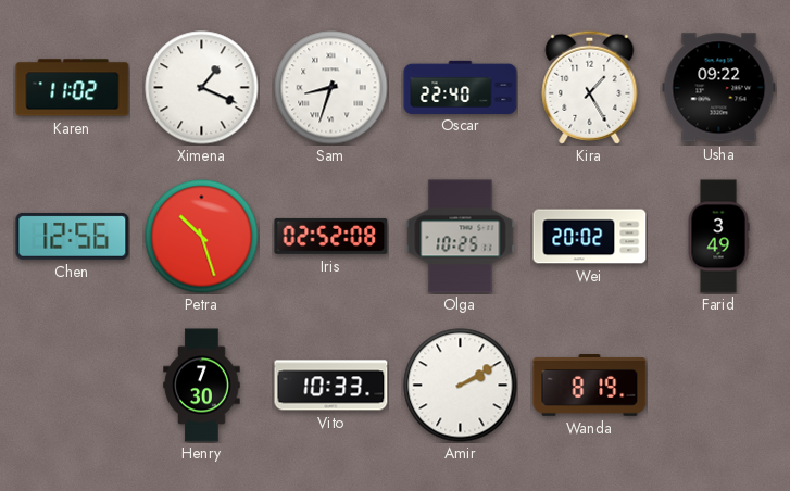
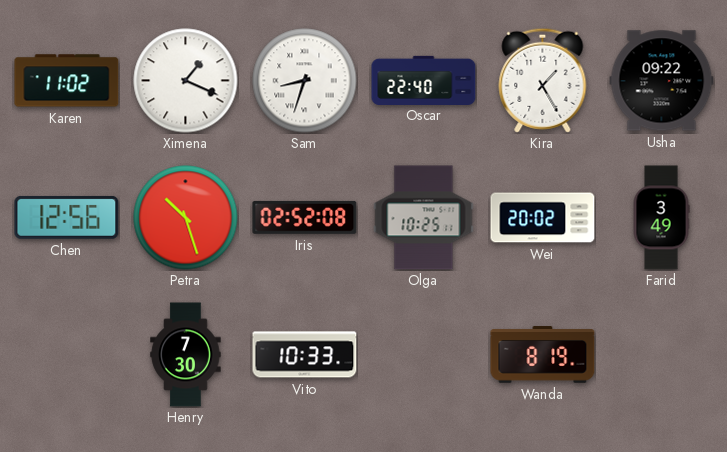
Amir: 2:10 -> none
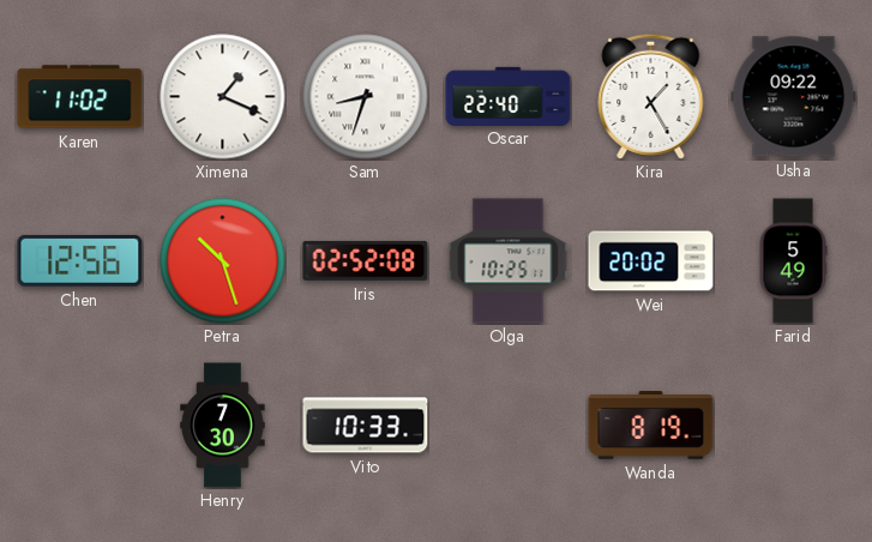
Farid: 3:49 -> 5:49
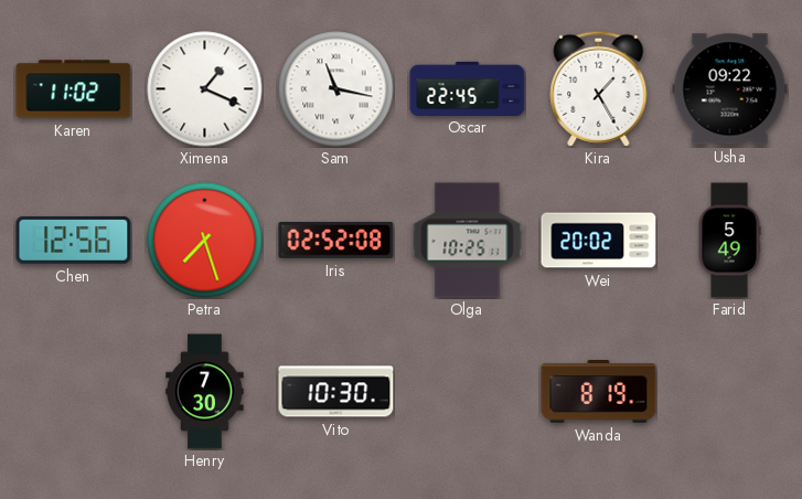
Sam: 8:33 -> 11:17
Oscar: 22:40 -> 22:45
Petra: 10:27 -> 7:27
Vito: 10:33 -> 10:30
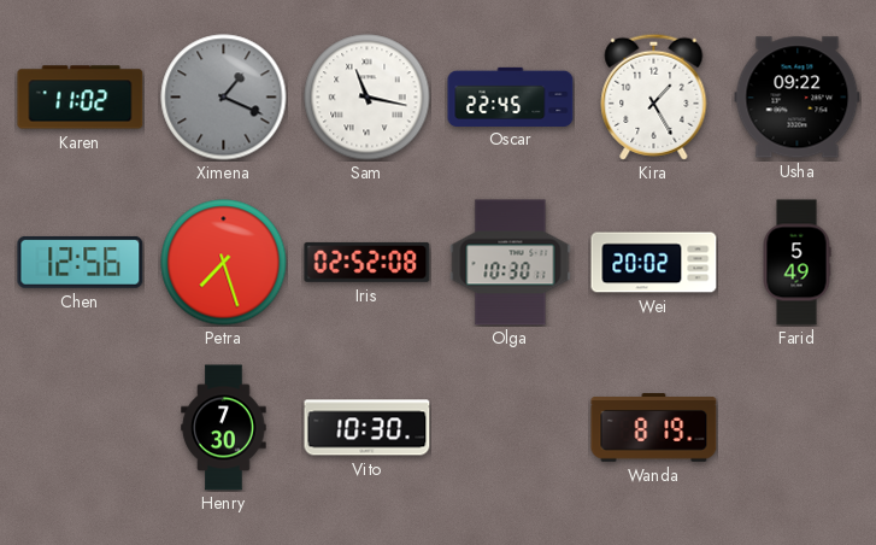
Ximena dial: white -> grey
Olga: 10:25 -> 10:30
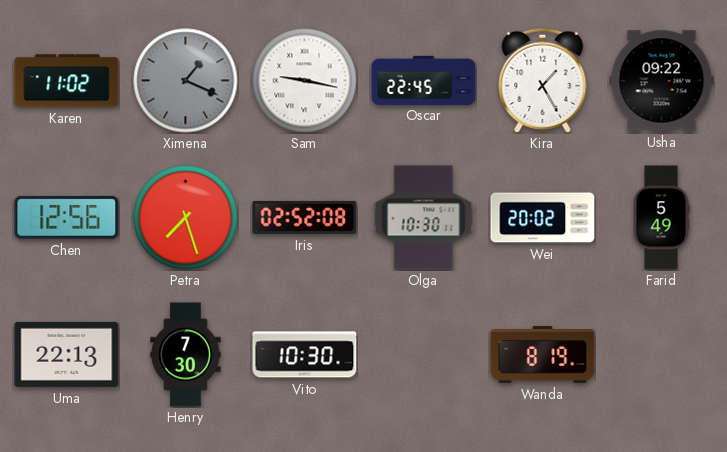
Sam: 11:17 -> 9:17
Uma: none -> 22:13
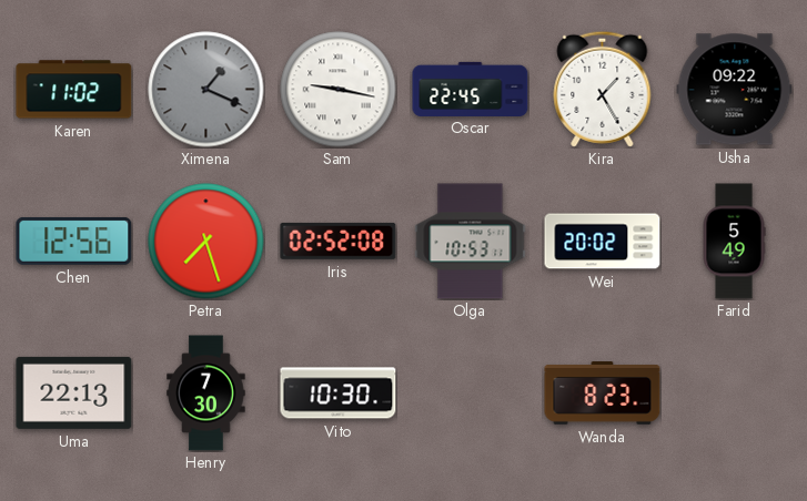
Olga: 10:30 -> 10:53
Wanda: 8:19 -> 8:23
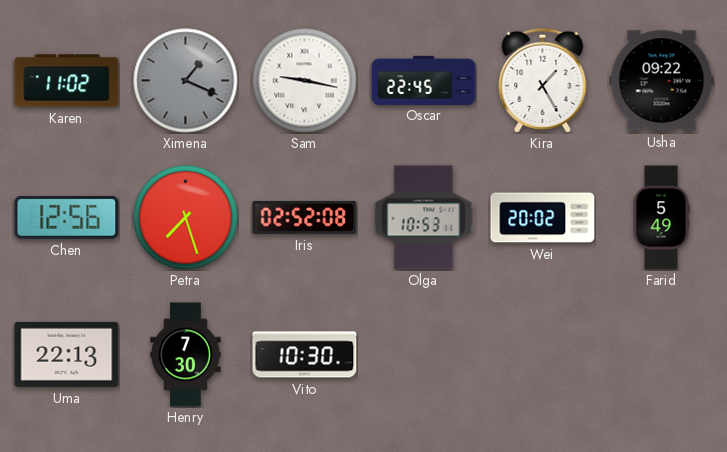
Wanda: 8:23 -> none
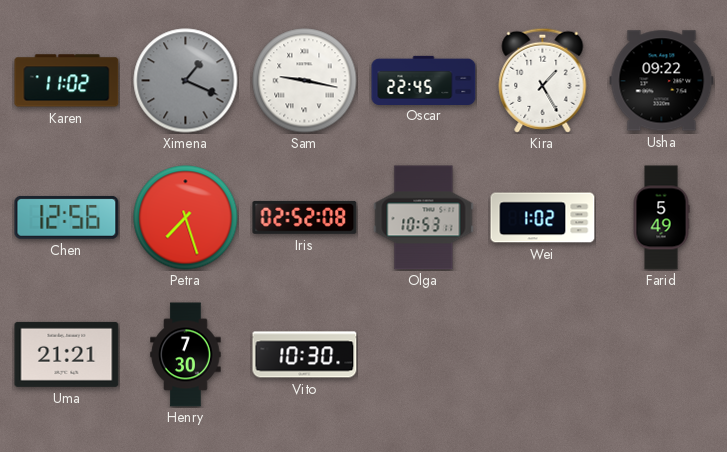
Wei: 20:02 -> 1:02
Uma: 22:13 -> 21:21
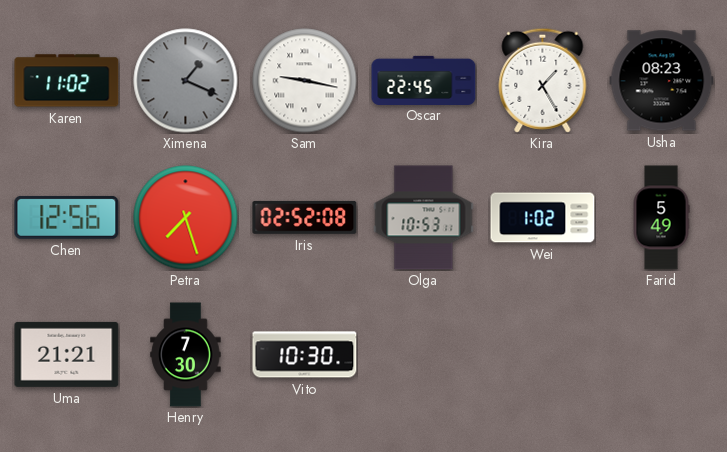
Usha: 09:22 -> 08:23
